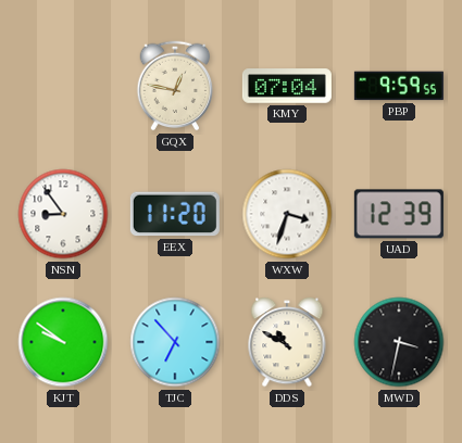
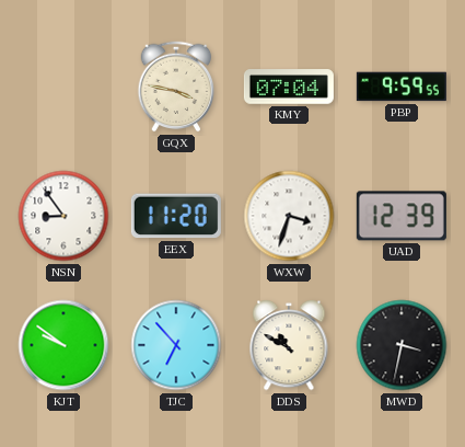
GQX: 12:47 -> 3:47
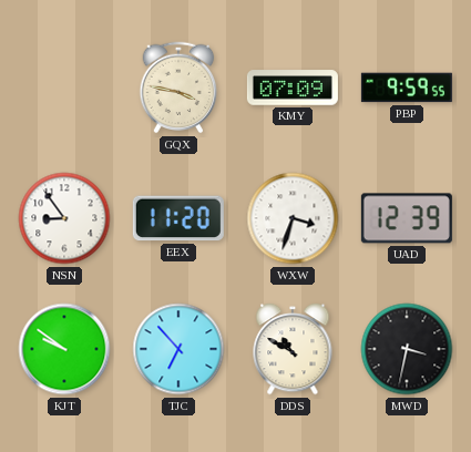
KMY: 07:04 -> 07:09
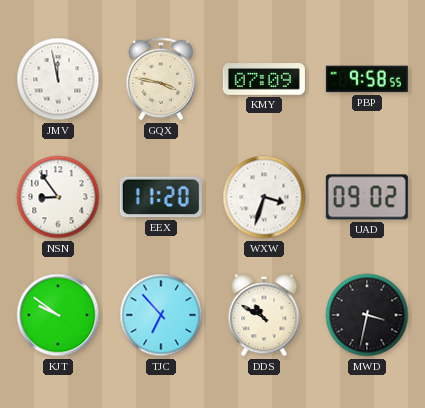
JMV: none -> 11:58
PBP: 9:59 -> 9:58
UAD: 12:39 -> 09:02
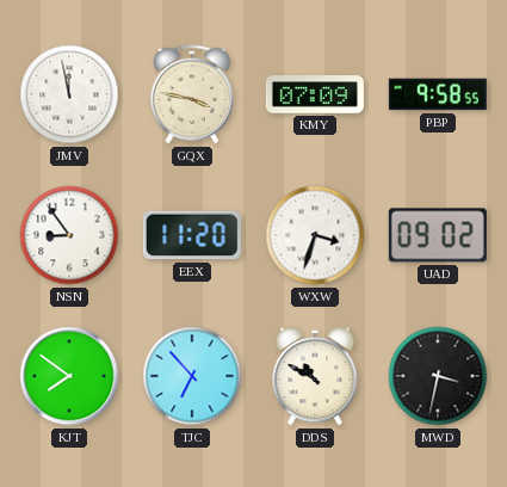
KJT: 9:51 -> 7:51
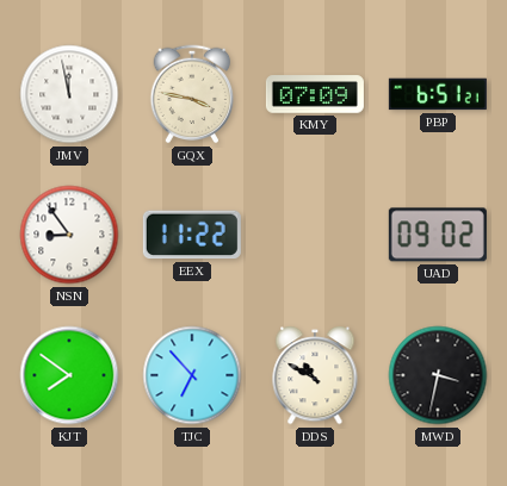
PBP: 9:58 -> 6:51
EEX: 11:20 -> 11:22
WXW: 3:33 -> none
